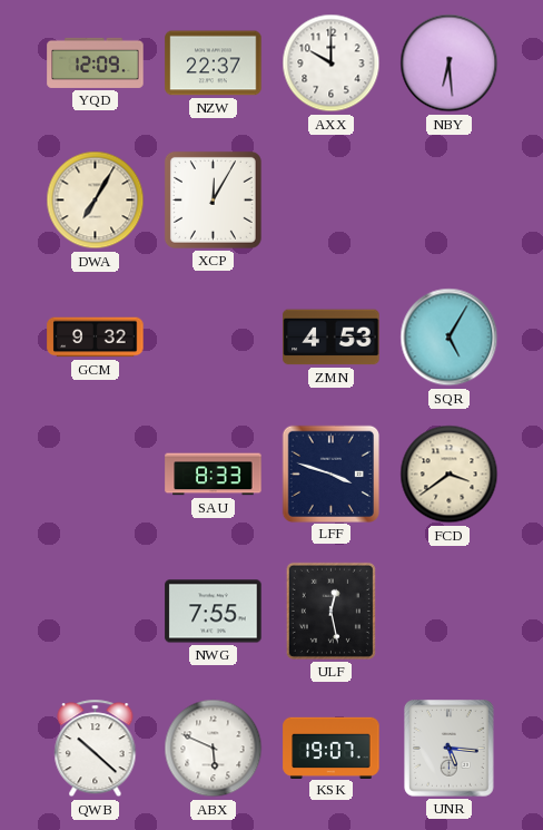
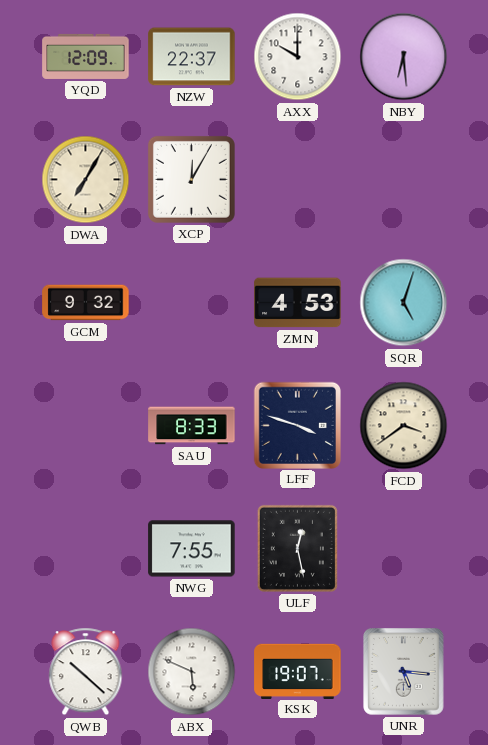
SQR: 5:05 -> 5:03
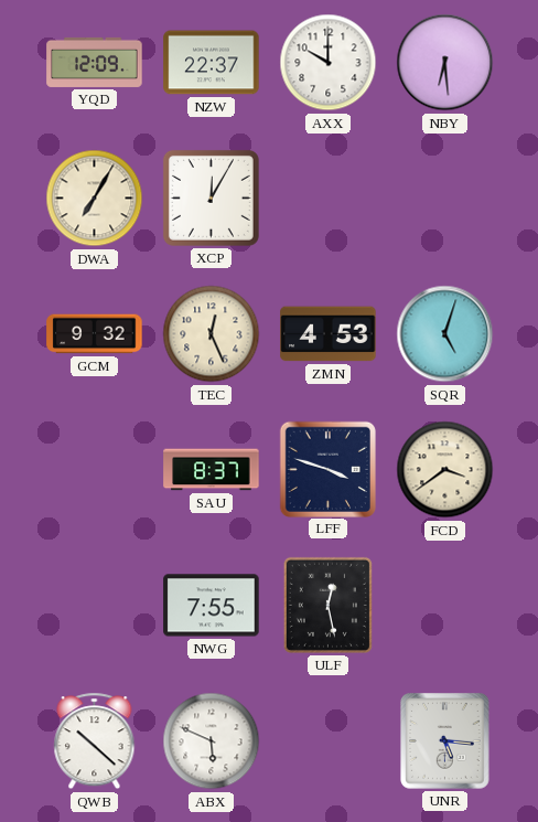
TEC: none -> 12:26
SAU: 8:33 -> 8:37
KSK: 19:07 -> none
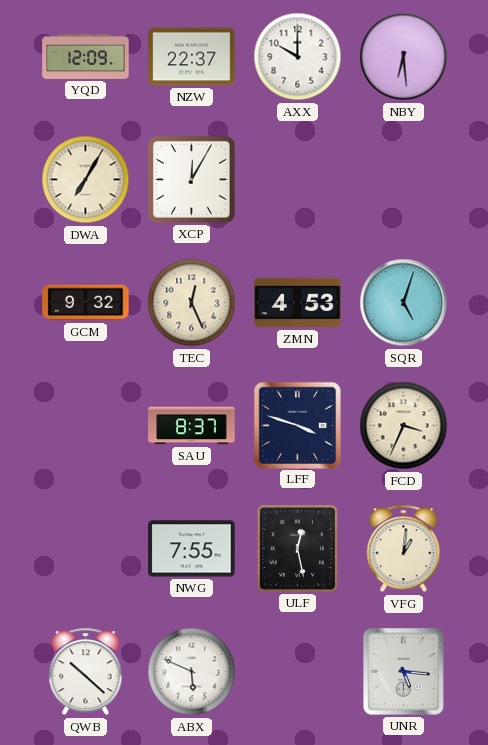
FCD: 3:39 -> 3:34
VFG: none -> 1:01
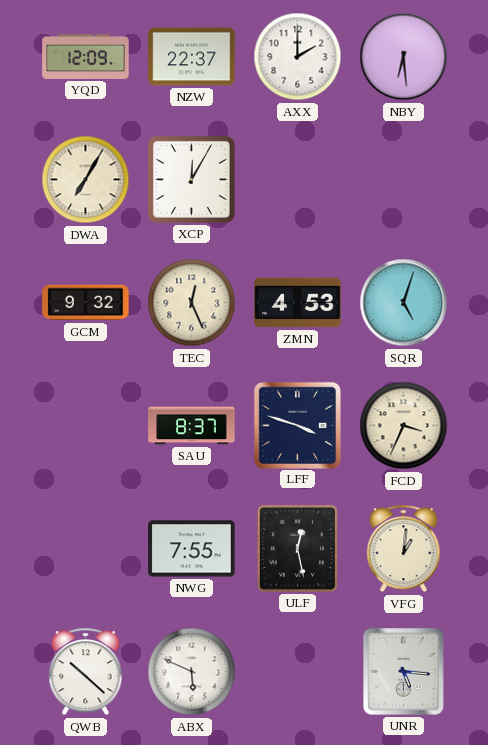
AXX: 10:00 -> 2:00
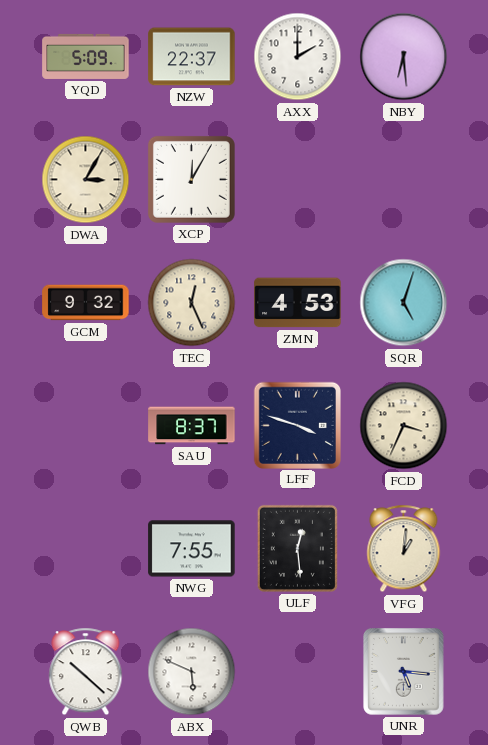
YQD: 12:09 -> 5:09
DWA: 7:05 -> 3:05
ULF: 12:28 -> 12:29
